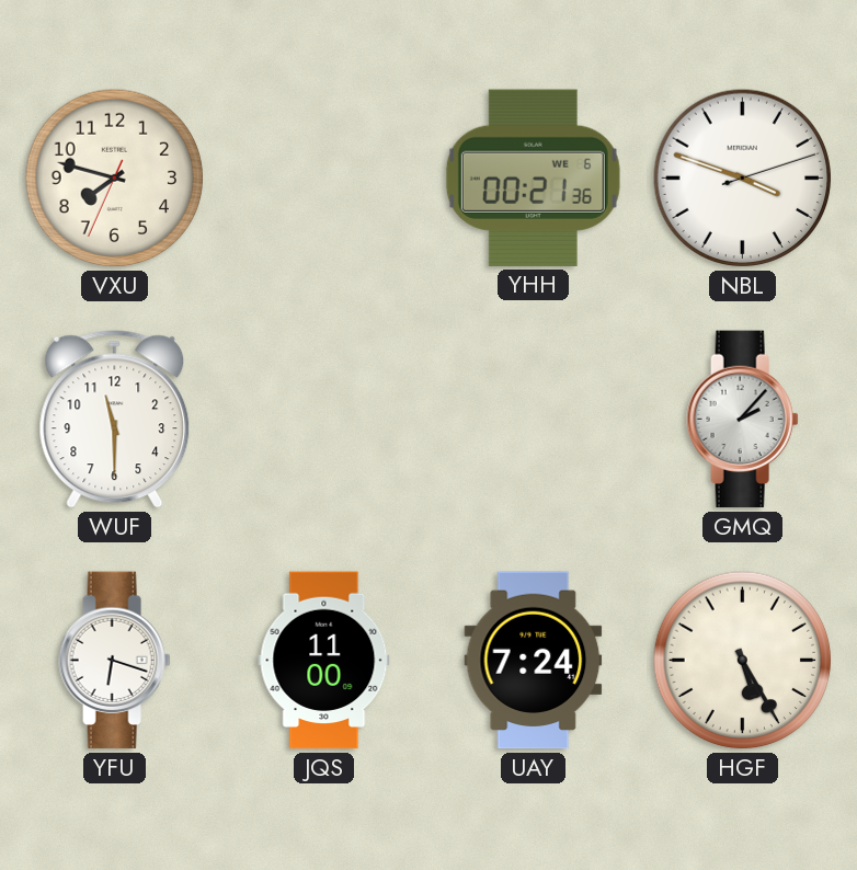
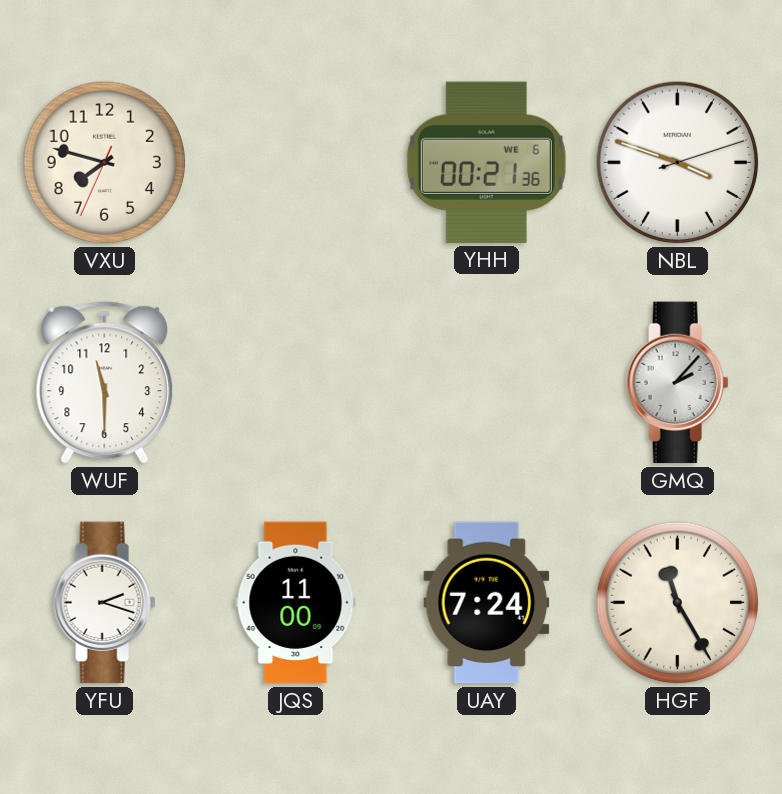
YFU: 6:18 -> 2:18
HGF: 5:25 -> 11:25
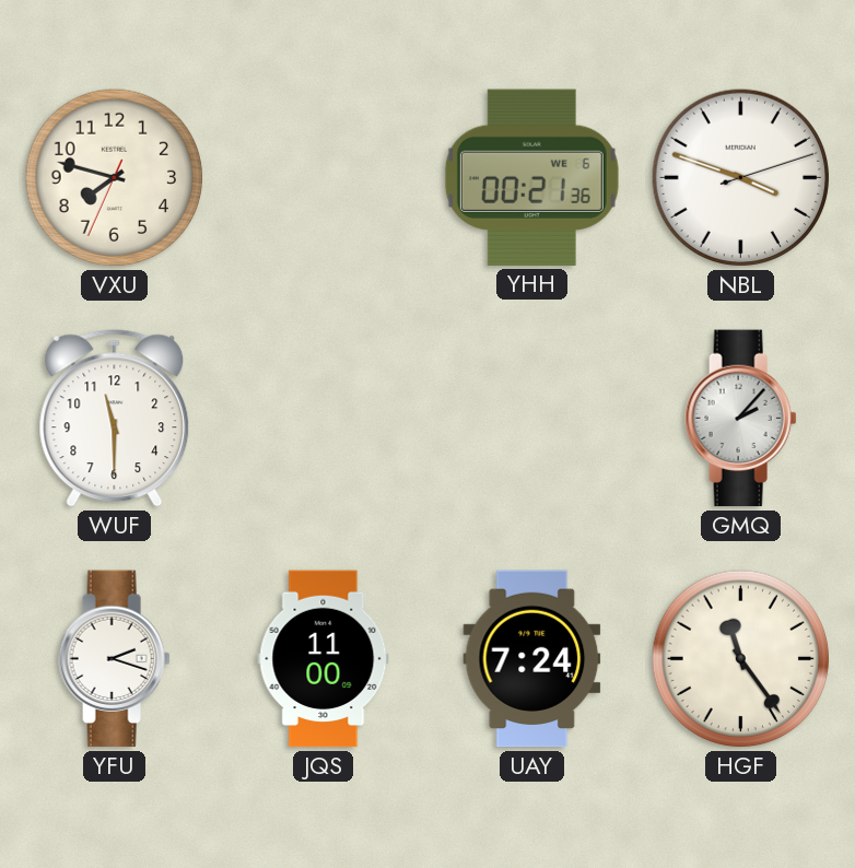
HGF: 11:25 -> 11:24
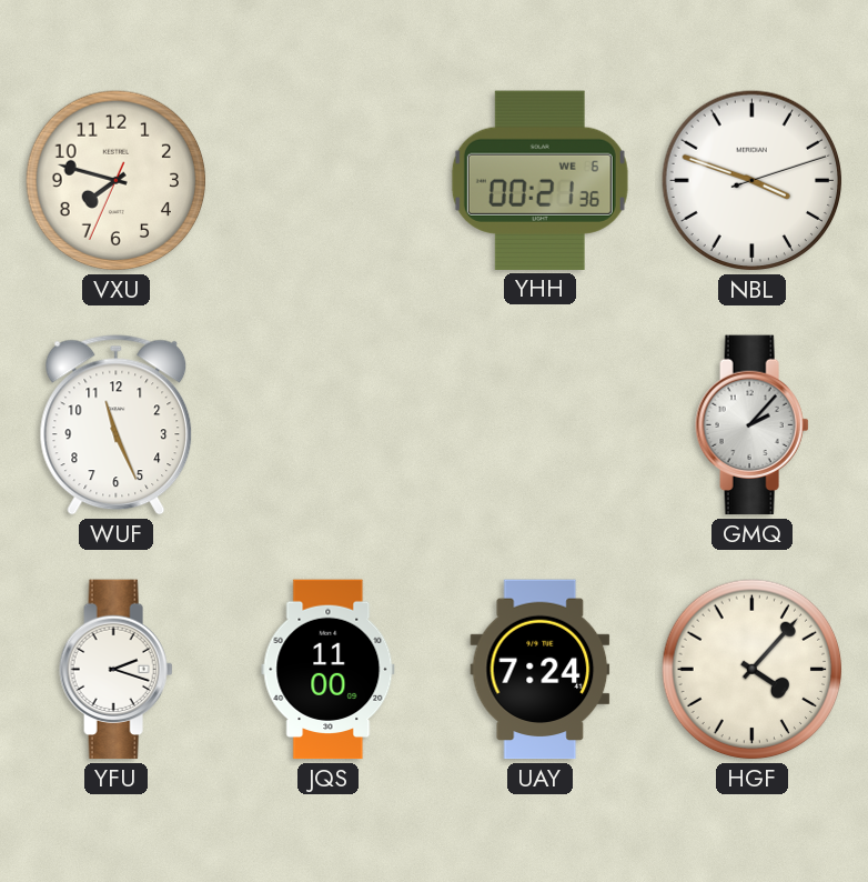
WUF: 11:30 -> 11:26
HGF: 11:24 -> 4:07
